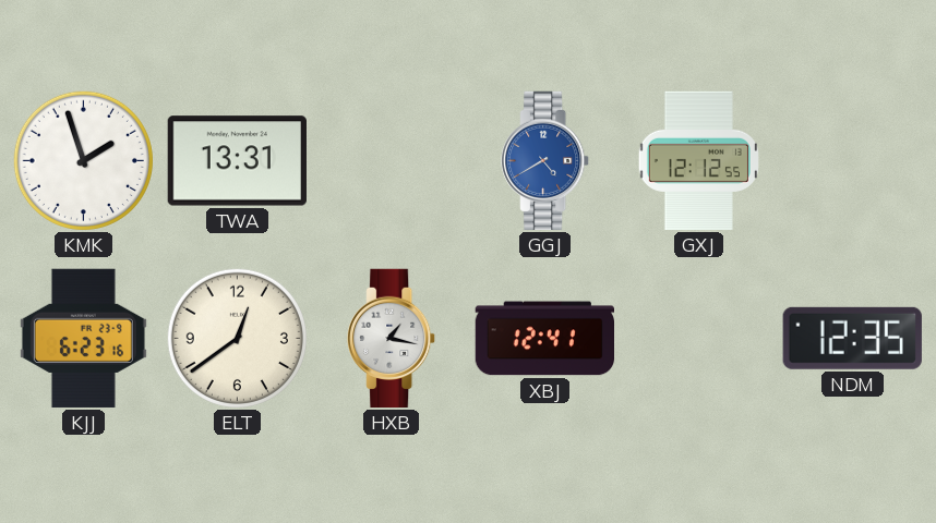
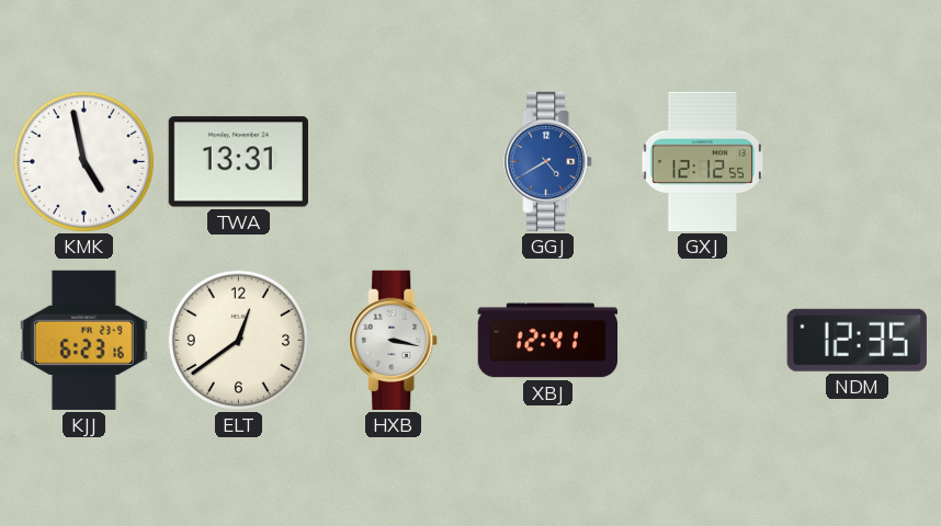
KMK: 1:57 -> 4:58
HXB: 1:17 -> 3:17
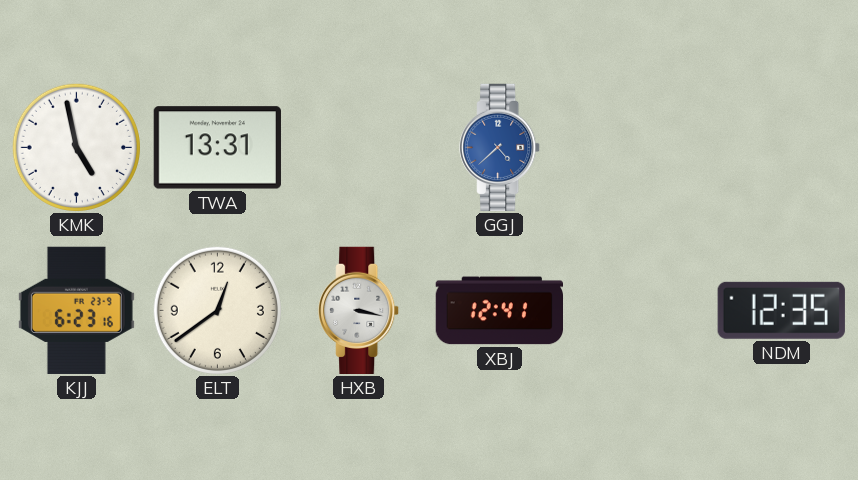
GGJ: 4:40 -> 4:38
GXJ: 12:12 -> none
